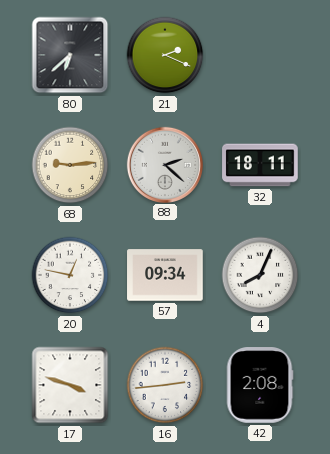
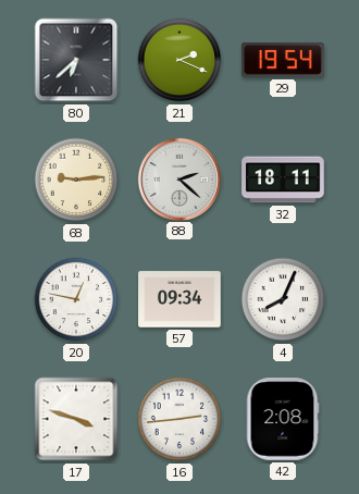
29: none -> 19:54
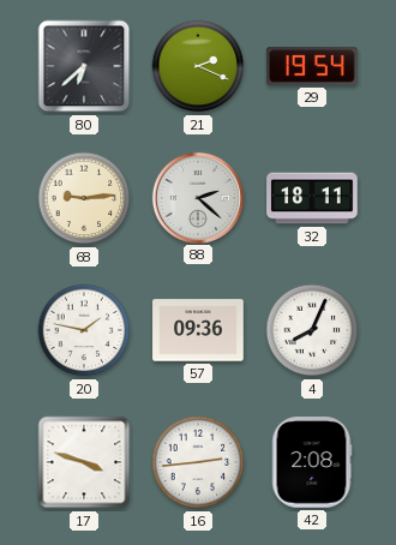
20: 12:47 -> 1:47
57: 09:34 -> 09:36
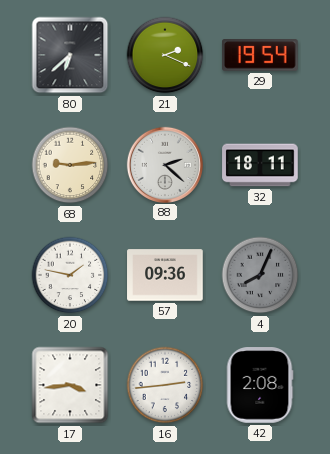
4 dial: white -> grey
17: 3:48 -> 3:44
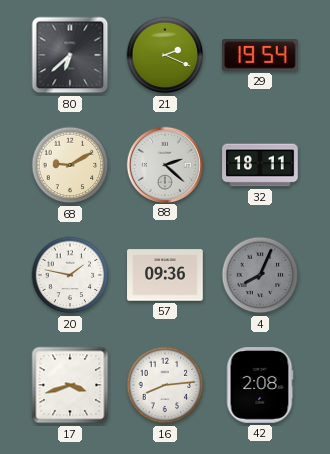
68: 9:14 -> 9:10
17: 3:44 -> 3:42
16: 2:44 -> 8:14
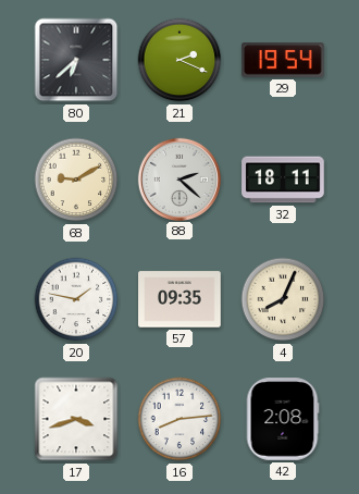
57: 09:36 -> 09:35
4 dial: grey -> cream
